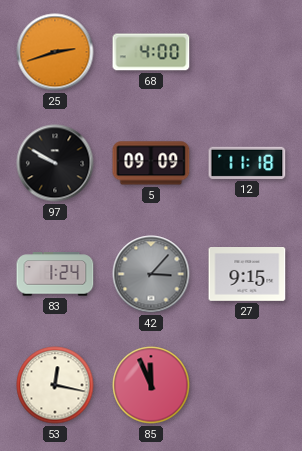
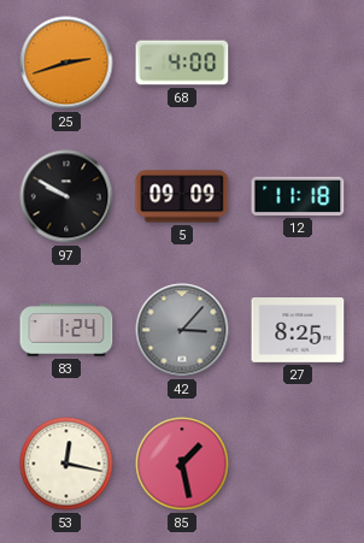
27: 9:15 -> 8:25
85: 11:56 -> 1:28
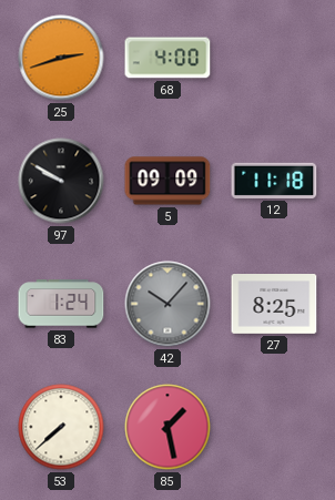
42: 3:07 -> 10:07
53: 12:17 -> 7:38
